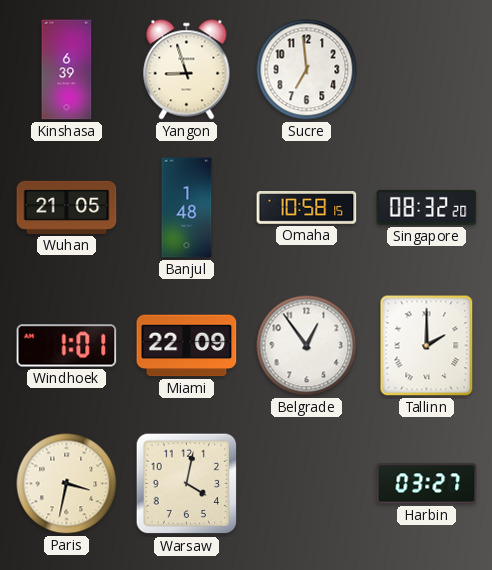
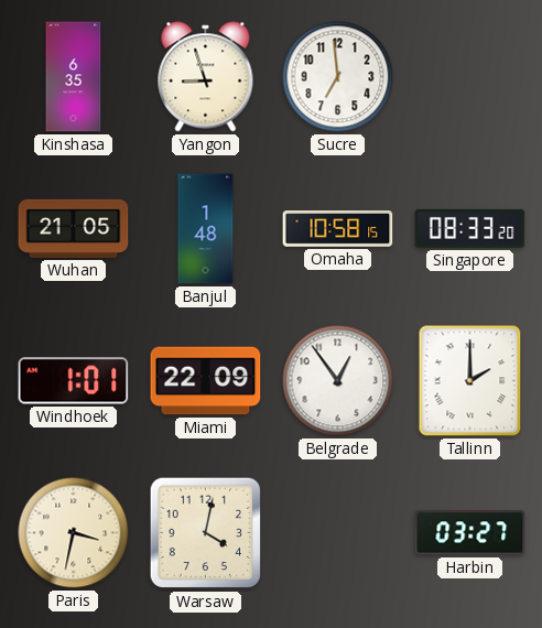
Kinshasa: 6:39 -> 6:35
Singapore: 08:32 -> 08:33
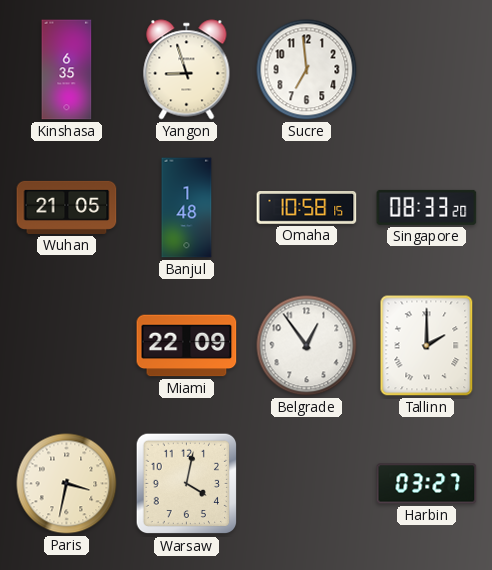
Windhoek: 1:01 -> none
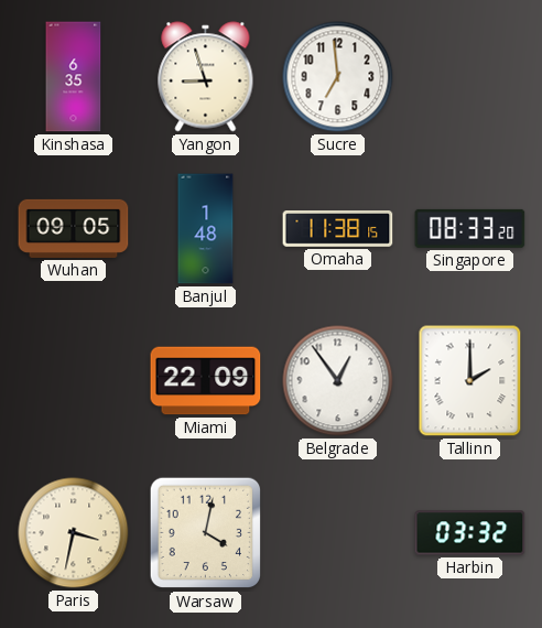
Wuhan: 21:05 -> 09:05
Omaha: 10:58 -> 11:38
Harbin: 03:27 -> 03:32
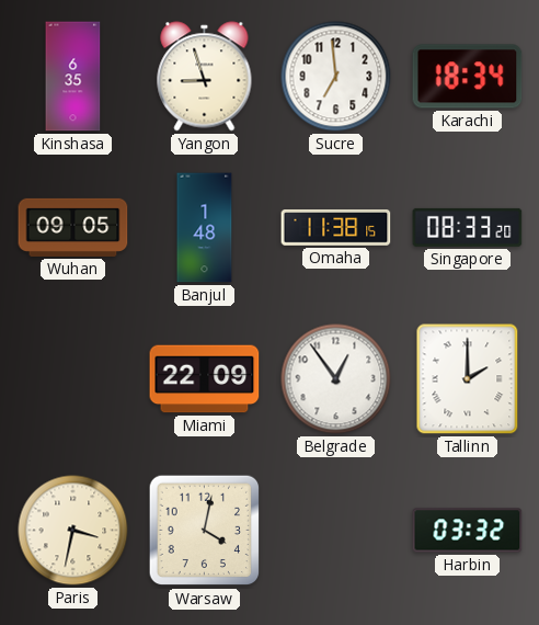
Karachi: none -> 18:34
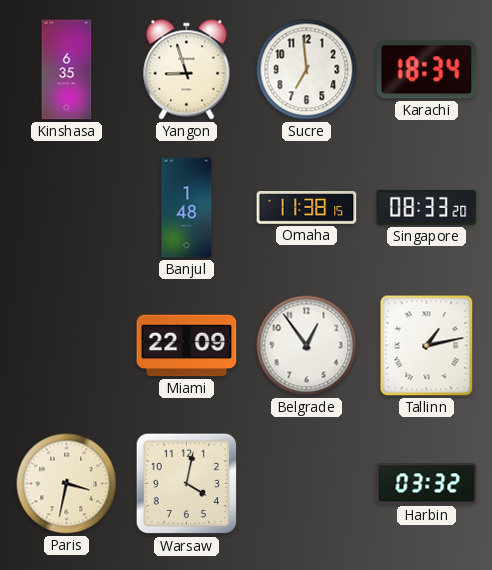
Wuhan: 09:05 -> none
Tallinn: 2:00 -> 1:13
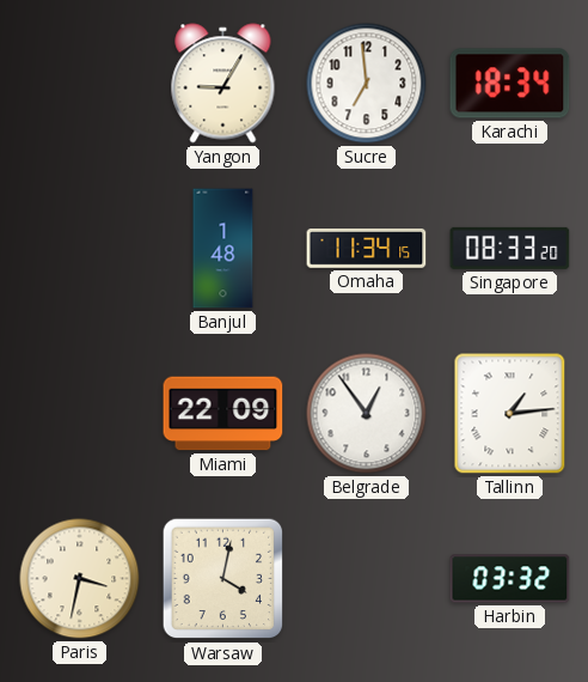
Kinshasa: 6:35 -> none
Yangon: 8:57 -> 9:05
Omaha: 11:38 -> 11:34
Tallinn: 1:13 -> 1:14
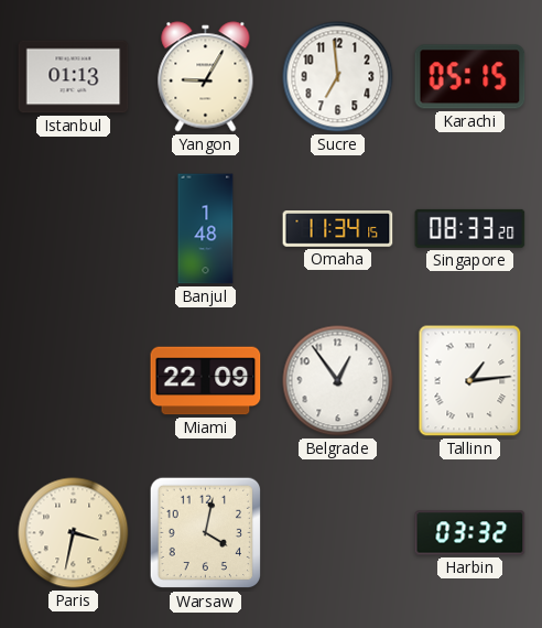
Istanbul: none -> 01:13
Karachi: 18:34 -> 05:15
